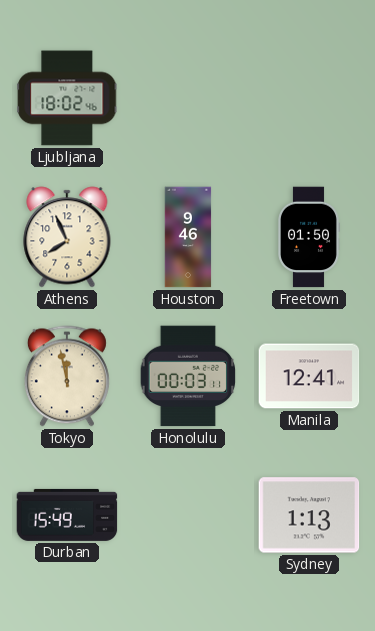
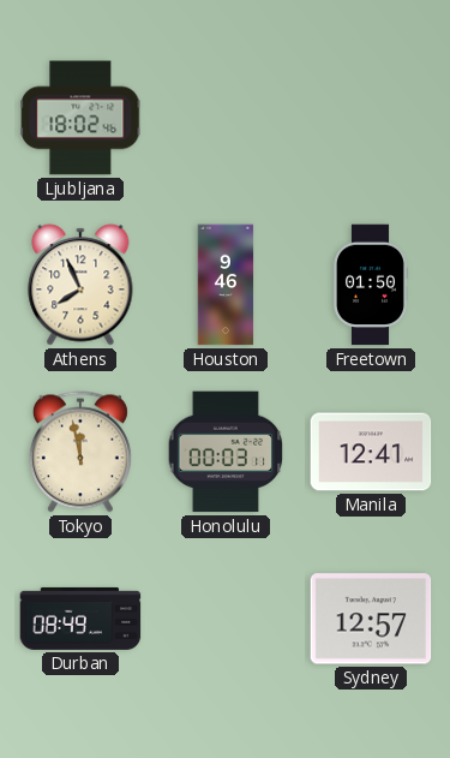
Durban: 15:49 -> 08:49
Sydney: 1:13 -> 12:57
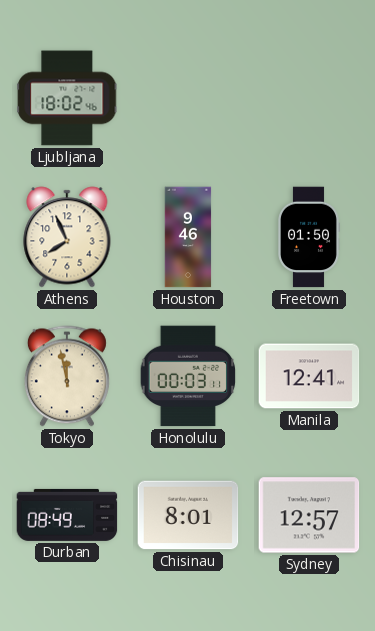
Chisinau: none -> 8:01
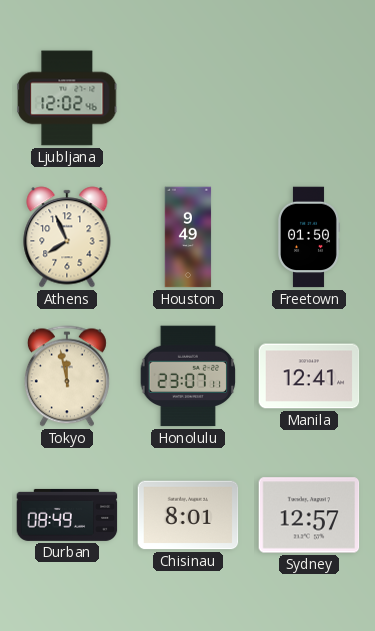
Ljubljana: 18:02 -> 12:02
Houston: 9:46 -> 9:49
Honolulu: 00:03 -> 23:07
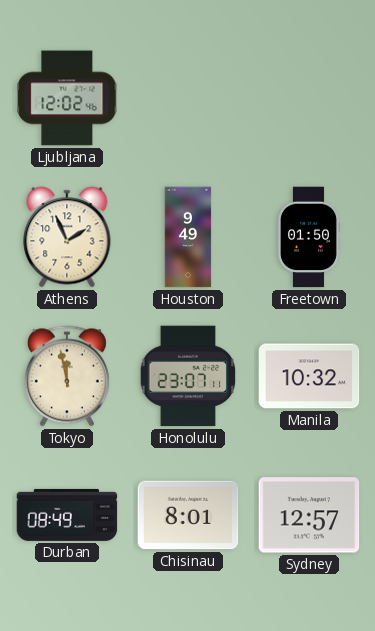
Athens: 7:56 -> 1:56
Manila: 12:41 -> 10:32
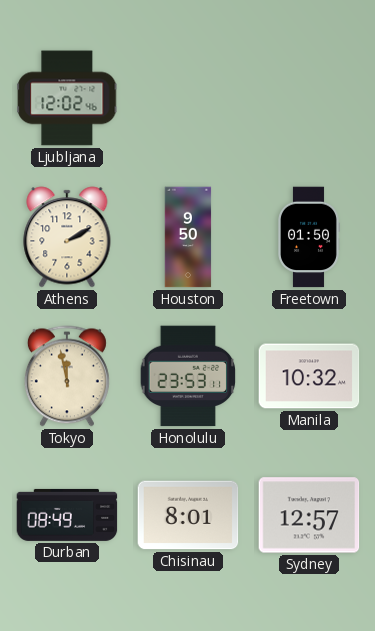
Athens: 1:56 -> 2:10
Houston: 9:49 -> 9:50
Honolulu: 23:07 -> 23:53
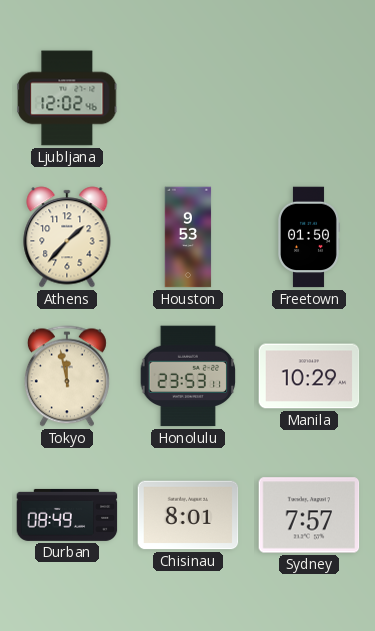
Athens: 2:10 -> 1:37
Houston: 9:50 -> 9:53
Manila: 10:32 -> 10:29
Sydney: 12:57 -> 7:57
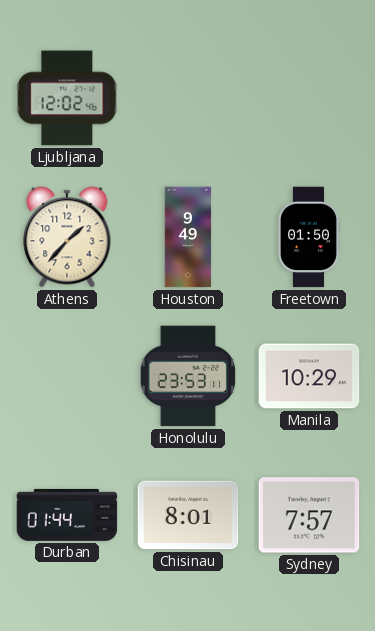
Houston: 9:53 -> 9:49
Tokyo: 11:58 -> none
Durban: 08:49 -> 01:44
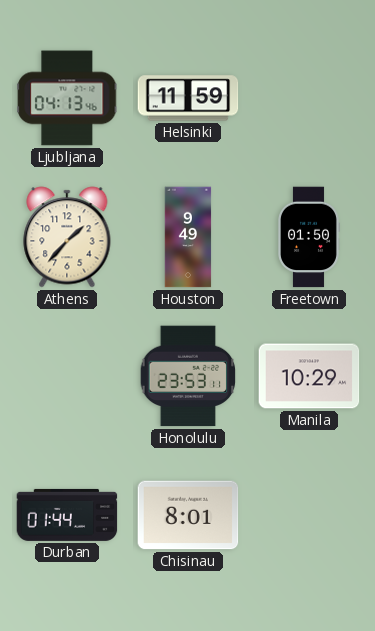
Ljubljana: 12:02 -> 04:13
Helsinki: none -> 11:59
Sydney: 7:57 -> none
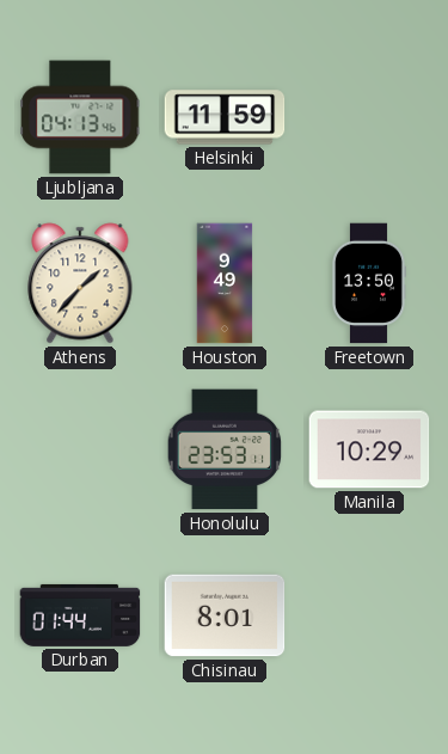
Freetown: 01:50 -> 13:50
